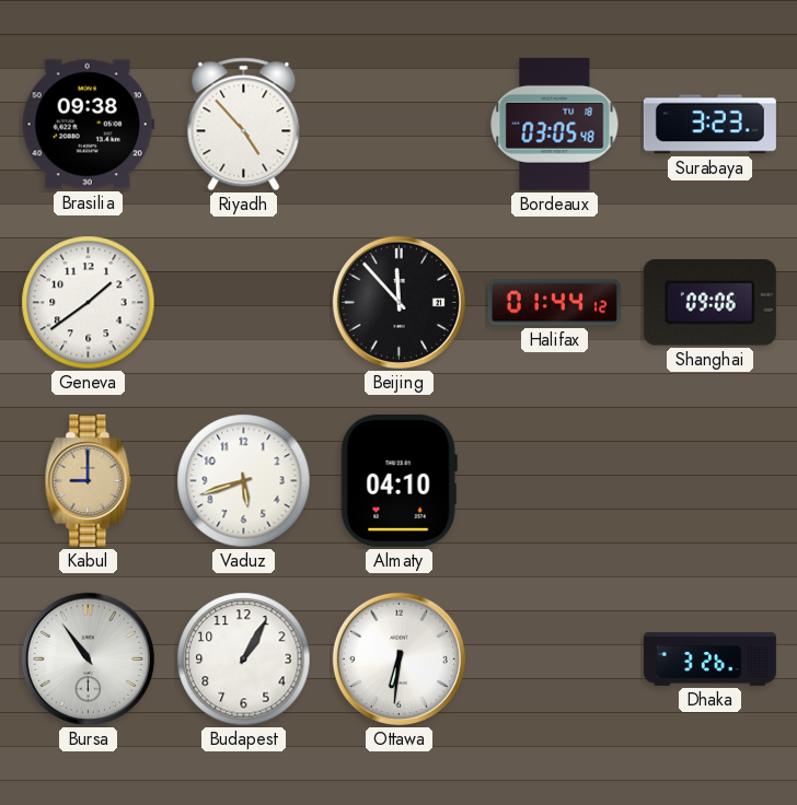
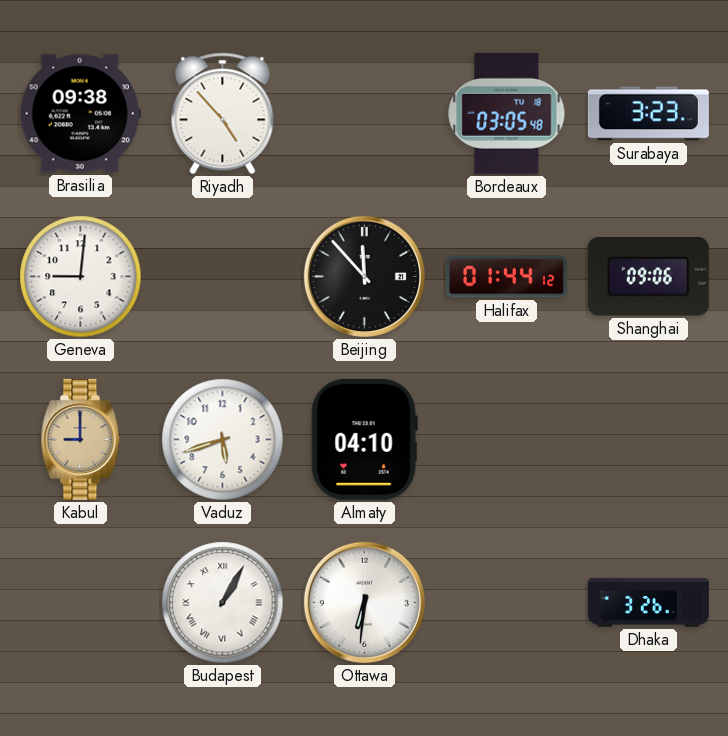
Geneva: 1:39 -> 9:01
Bursa: 10:54 -> none
Budapest numerals: Arabic -> Roman
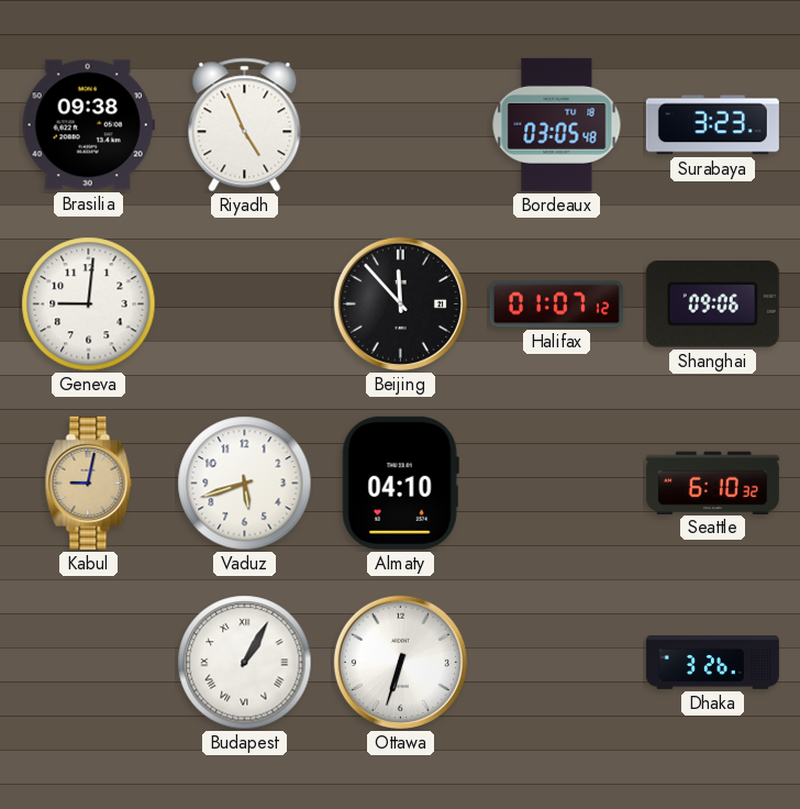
Riyadh: 4:53 -> 4:56
Halifax: 01:44 -> 01:07
Kabul: 9:00 -> 9:02
Seattle: none -> 6:10
Ottawa: 6:31 -> 6:33
